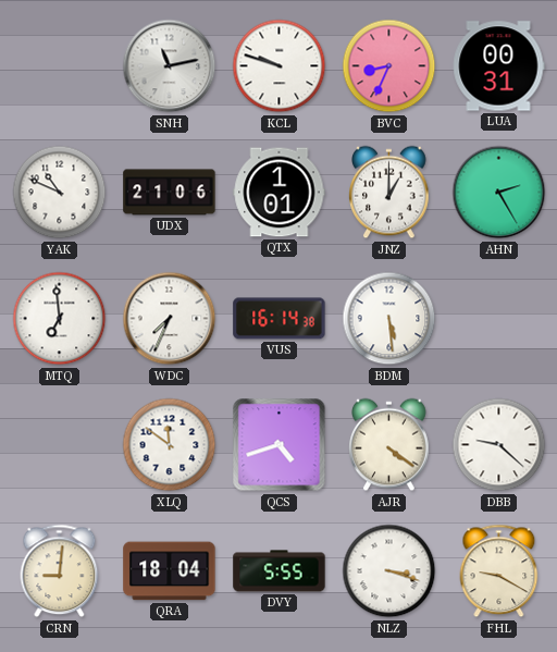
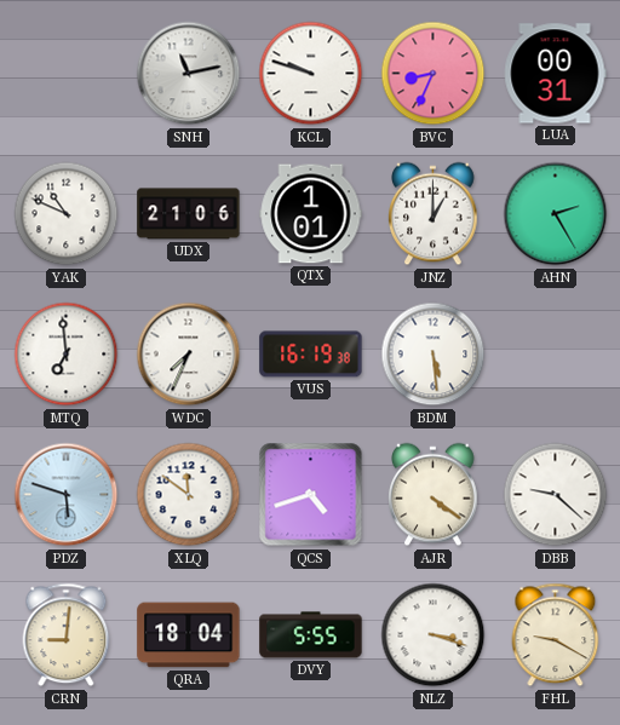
VUS: 16:14 -> 16:19
PDZ: none -> 5:48
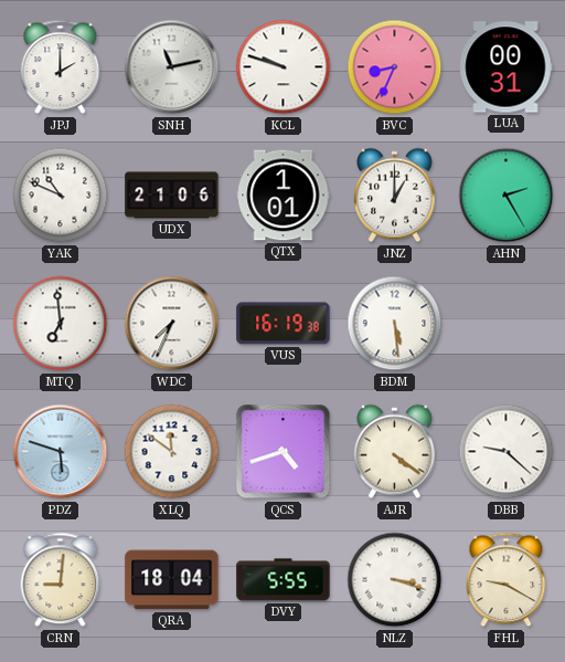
JPJ: none -> 2:00
